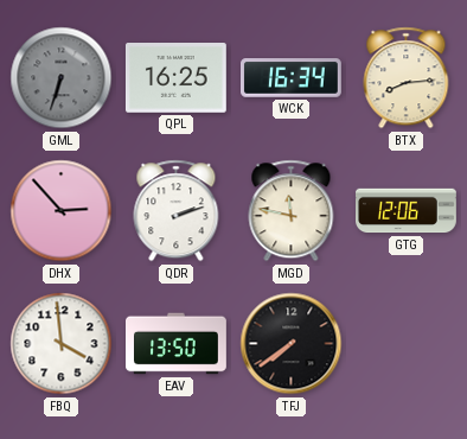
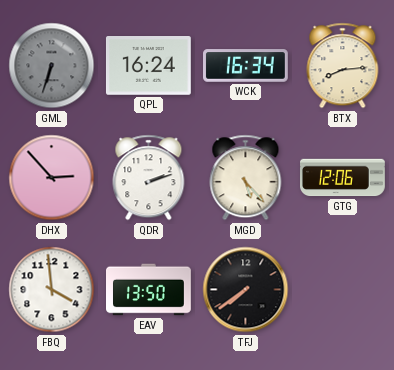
QPL: 16:25 -> 16:24
MGD: 11:47 -> 5:23
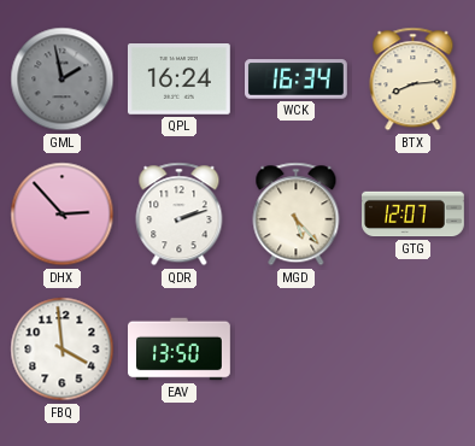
GML: 6:33 -> 1:58
GTG: 12:06 -> 12:07
TFJ: 7:39 -> none
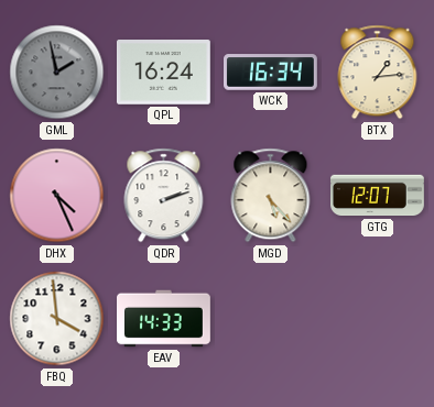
BTX: 8:14 -> 1:14
DHX: 2:53 -> 4:26
EAV: 13:50 -> 14:33
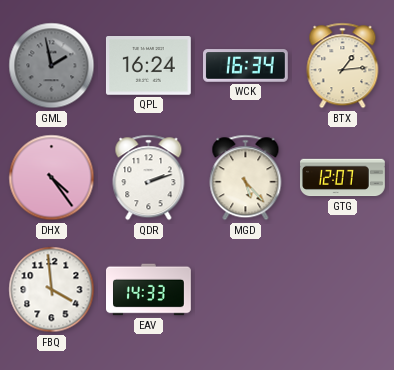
DHX: 4:26 -> 4:24
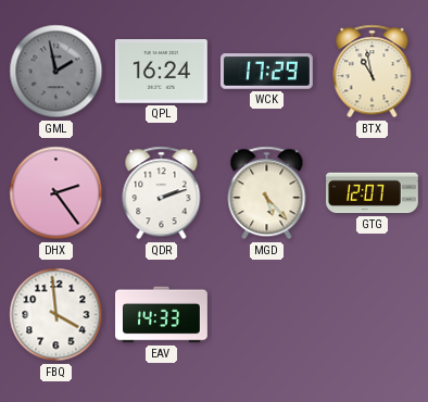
WCK: 16:34 -> 17:29
BTX: 1:14 -> 10:58
DHX: 4:24 -> 2:24
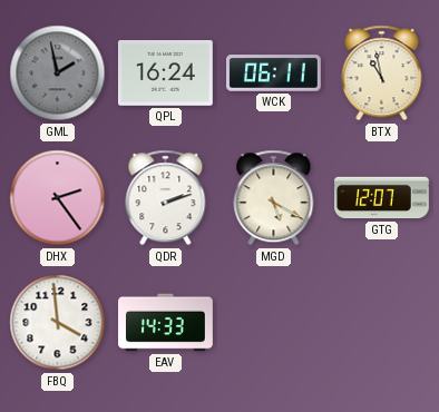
WCK: 17:29 -> 06:11
MGD: 5:23 -> 5:20
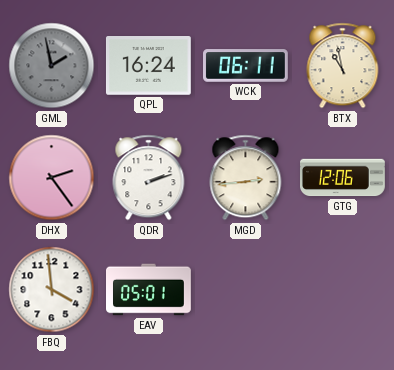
MGD: 5:20 -> 2:44
GTG: 12:07 -> 12:06
EAV: 14:33 -> 05:01
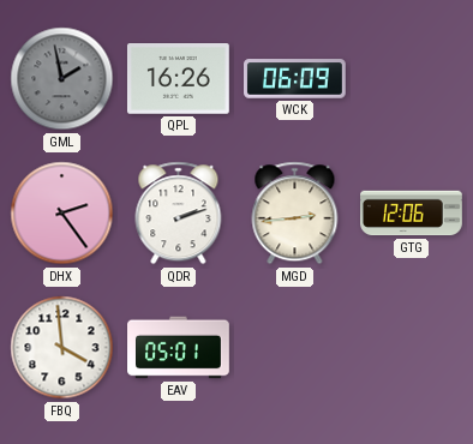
QPL: 16:24 -> 16:26
WCK: 06:11 -> 06:09
BTX: 10:58 -> none
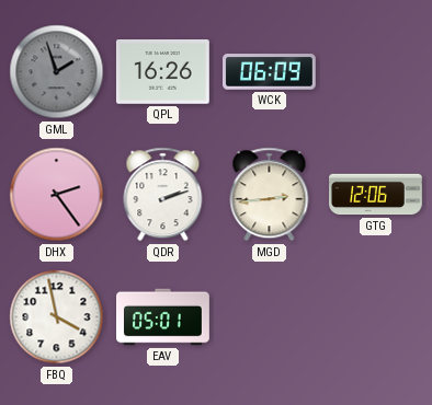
GML: 1:58 -> 1:57
FBQ: 3:59 -> 3:58
